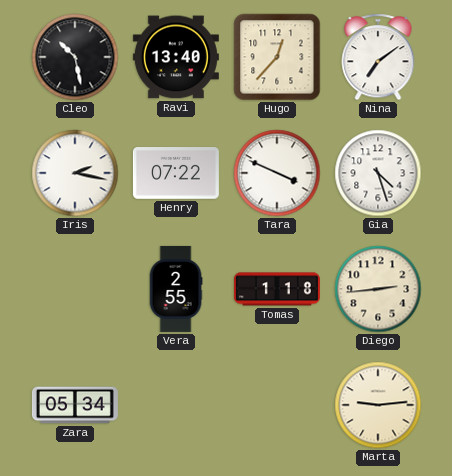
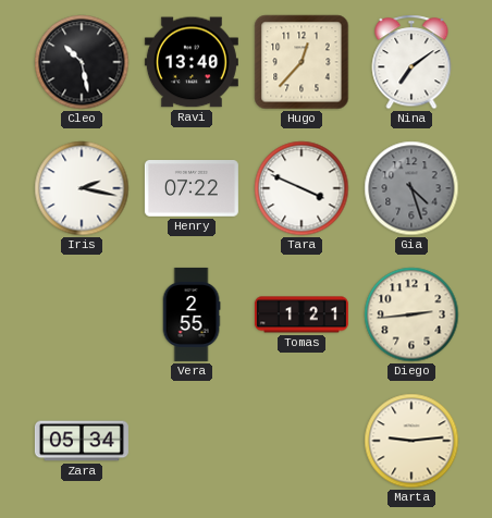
Gia dial: white -> grey
Tomas: 1:18 -> 1:21
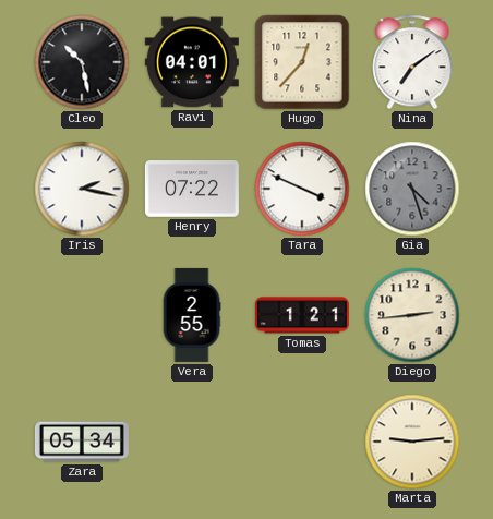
Ravi: 13:40 -> 04:01
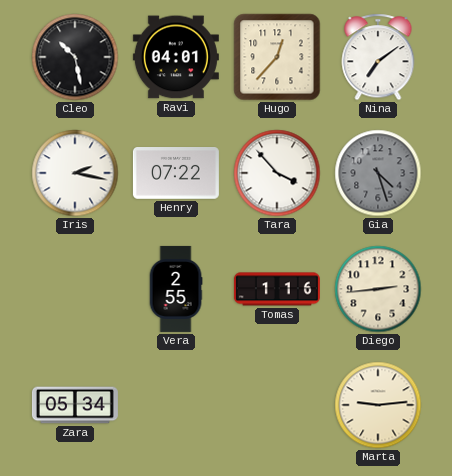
Tara: 3:49 -> 3:53
Tomas: 1:21 -> 1:16
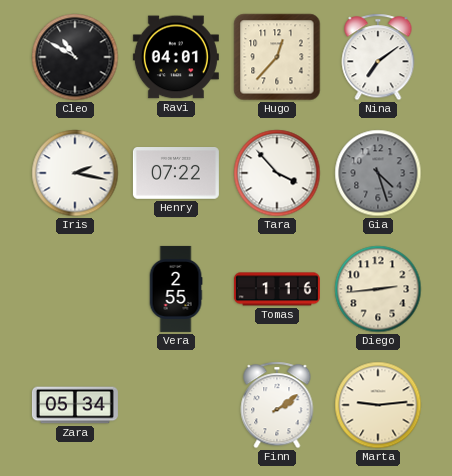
Cleo: 10:28 -> 10:50
Finn: none -> 2:09
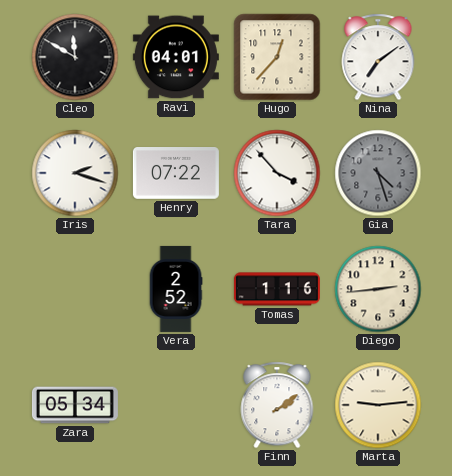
Cleo: 10:50 -> 11:50
Iris: 2:17 -> 2:18
Vera: 2:55 -> 2:52
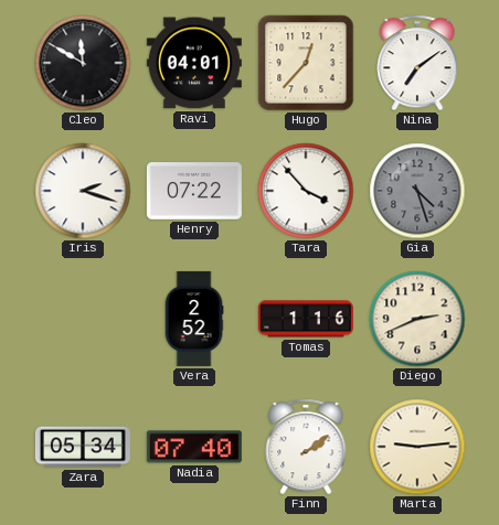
Diego: 2:44 -> 2:41
Nadia: none -> 07:40
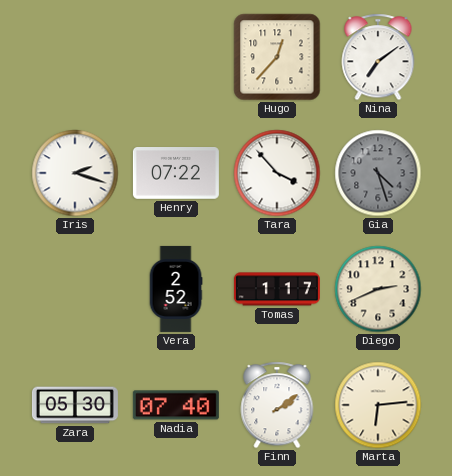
Cleo: 11:50 -> none
Ravi: 04:01 -> none
Tomas: 1:16 -> 1:17
Zara: 05:34 -> 05:30
Marta: 9:14 -> 6:14
